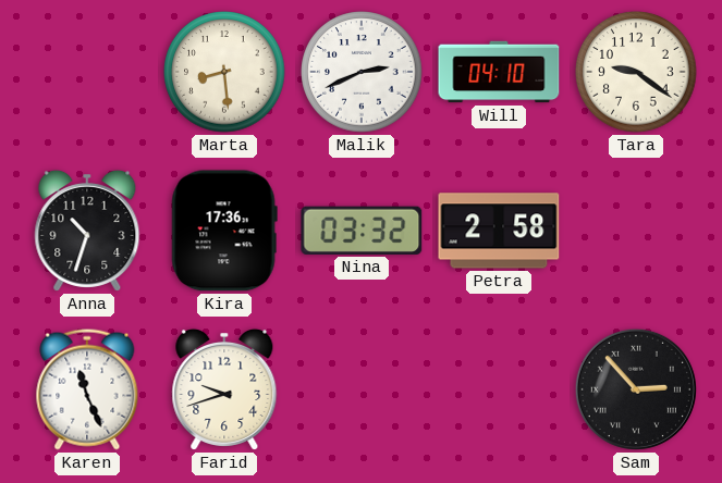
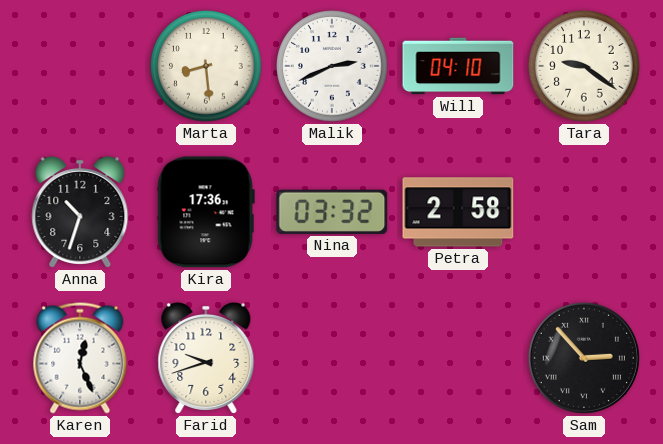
Karen: 11:26 -> 12:26
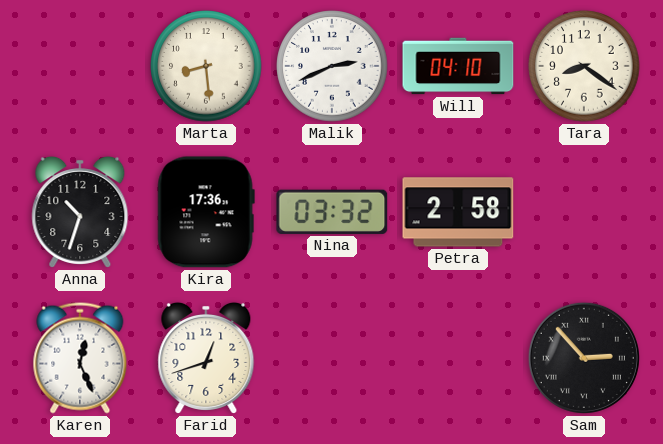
Tara: 9:21 -> 8:21
Farid: 9:42 -> 12:42
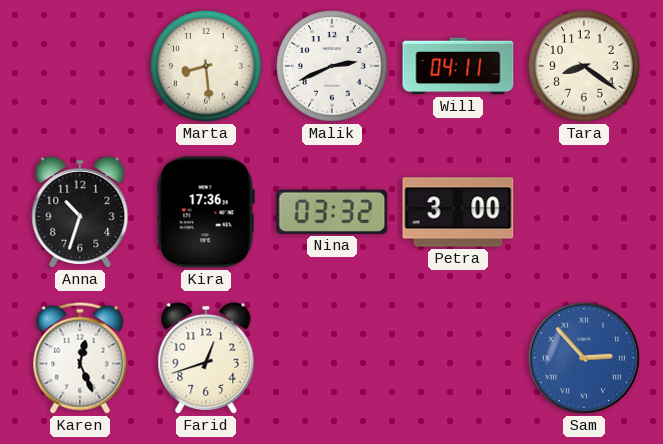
Will: 04:10 -> 04:11
Petra: 2:58 -> 3:00
Sam dial: black -> blue
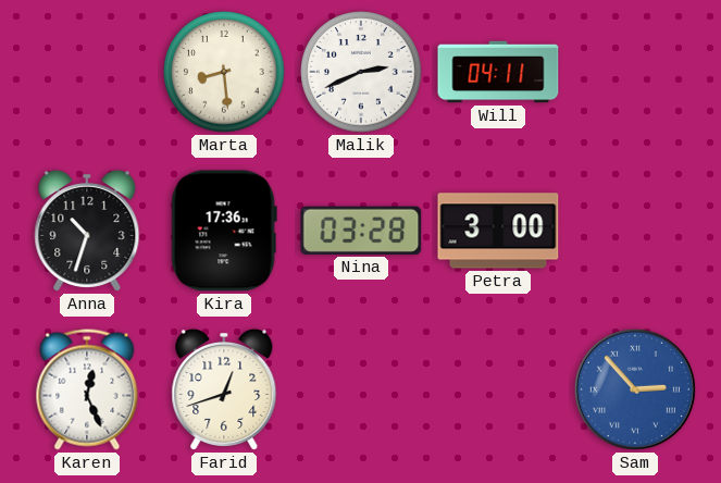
Tara: 8:21 -> none
Nina: 03:32 -> 03:28
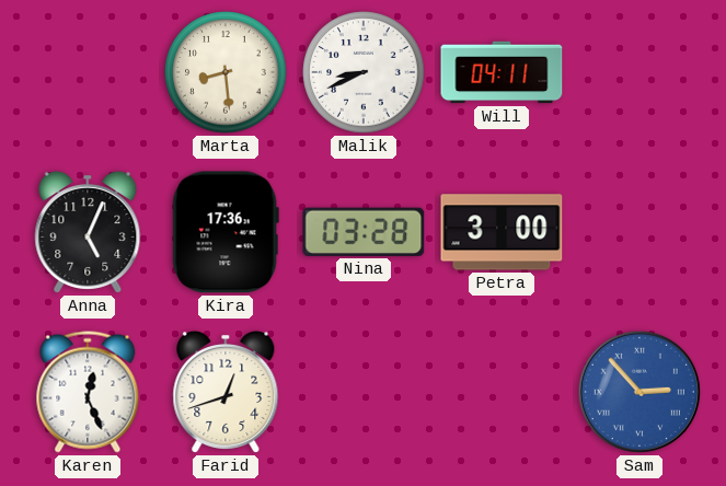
Malik: 2:41 -> 8:41
Anna: 10:33 -> 5:04
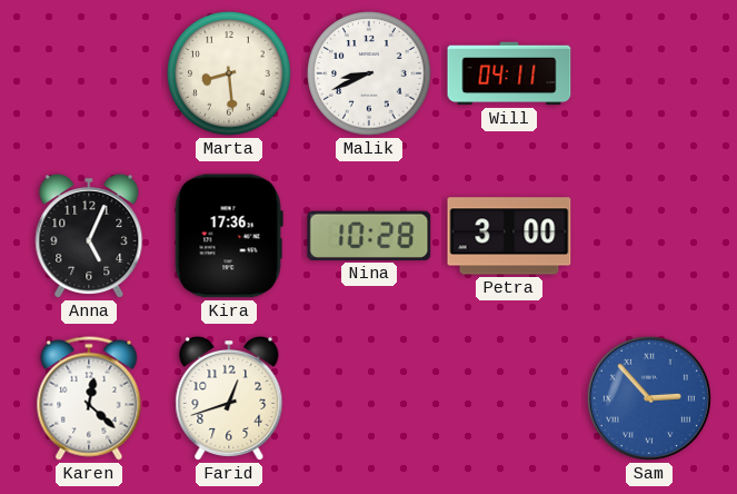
Nina: 03:28 -> 10:28
Karen: 12:26 -> 12:22
